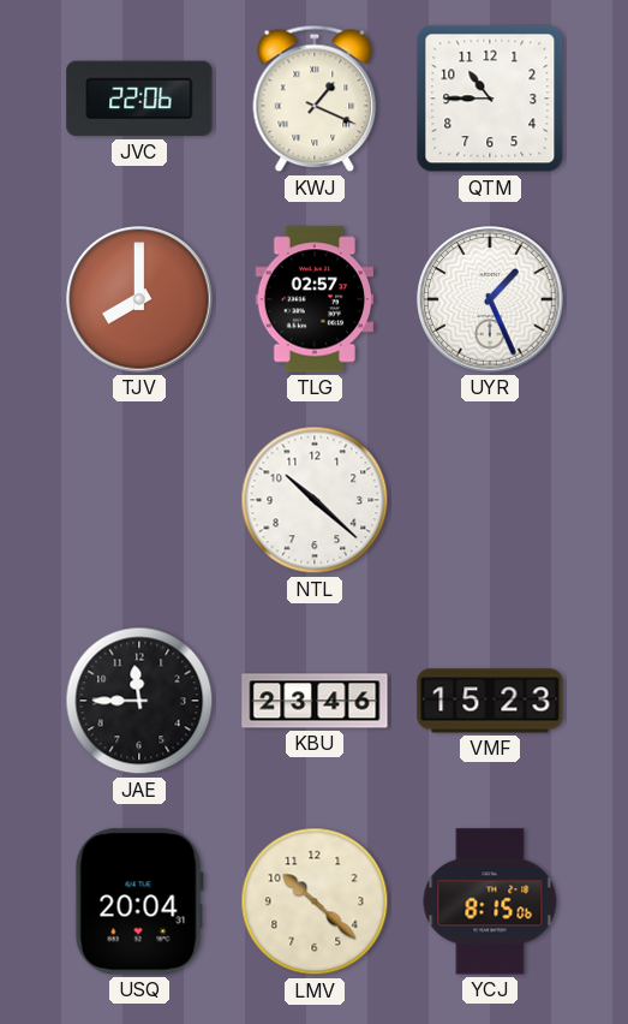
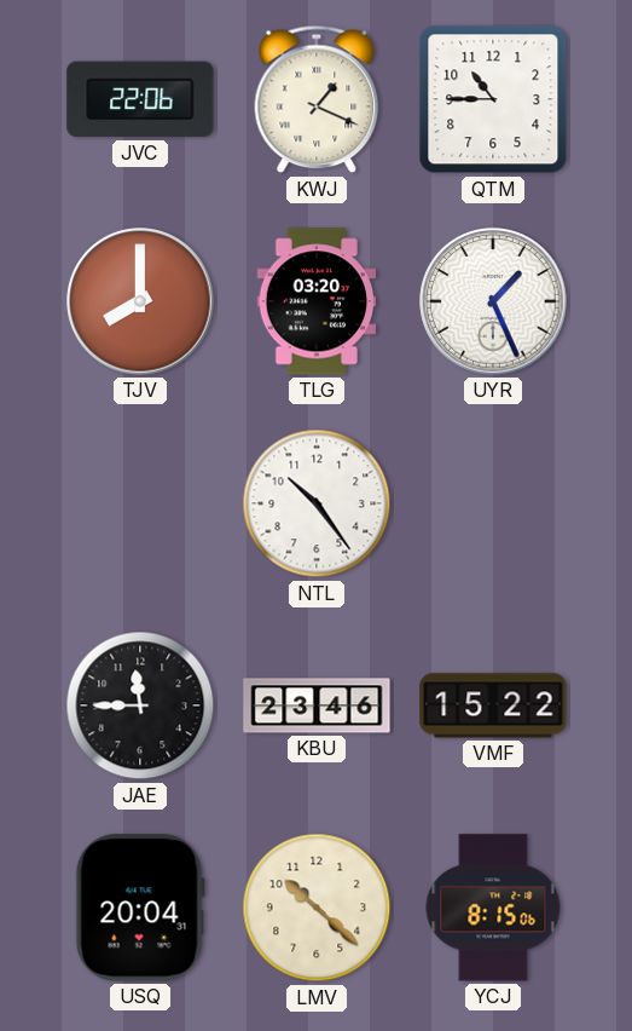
TLG: 02:57 -> 03:20
NTL: 10:22 -> 10:24
VMF: 15:23 -> 15:22
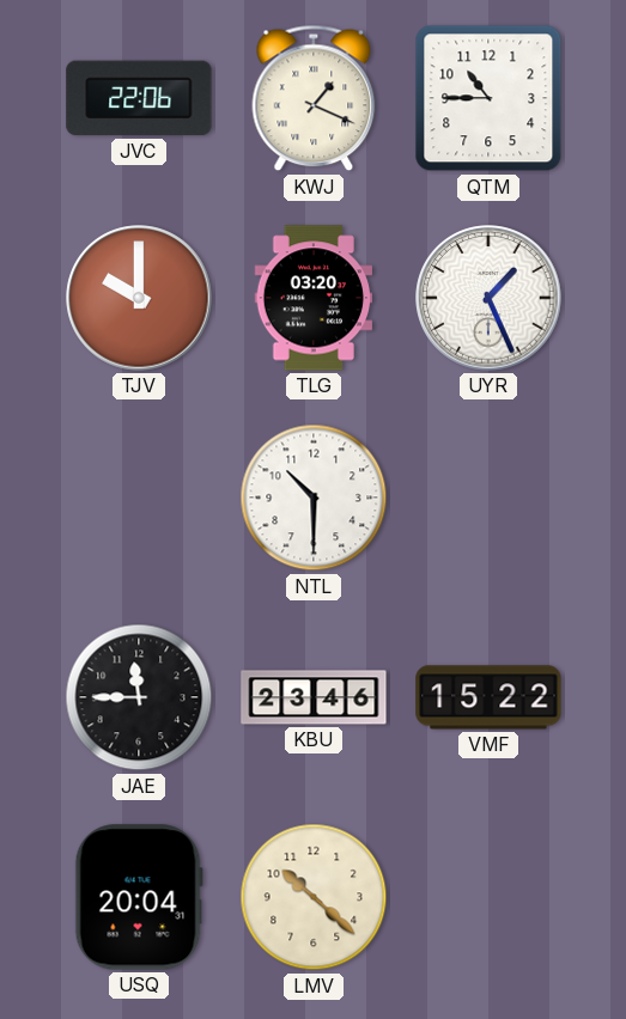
TJV: 8:00 -> 10:00
NTL: 10:24 -> 10:30
YCJ: 8:15 -> none
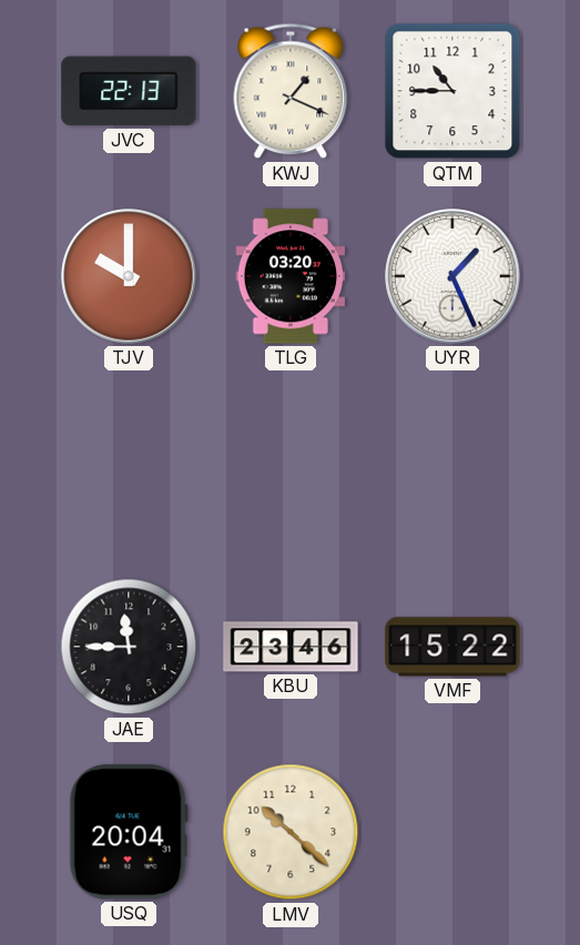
JVC: 22:06 -> 22:13
NTL: 10:30 -> none
